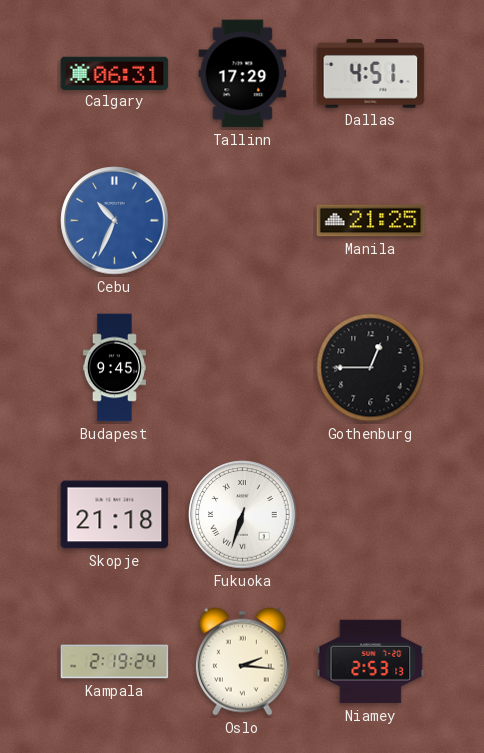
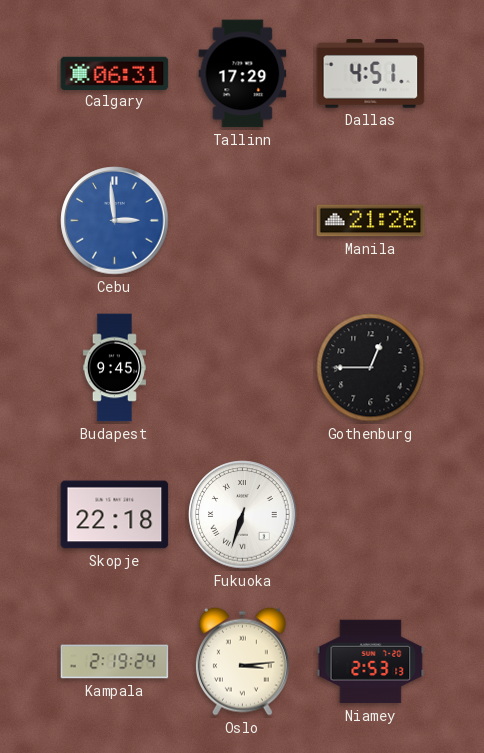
Cebu: 10:34 -> 2:59
Manila: 21:25 -> 21:26
Skopje: 21:18 -> 22:18
Oslo: 2:16 -> 3:14
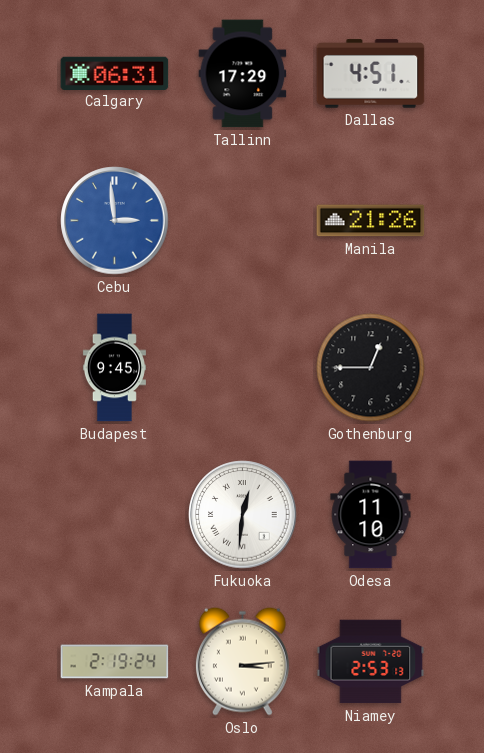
Skopje: 22:18 -> none
Fukuoka: 6:33 -> 12:31
Odesa: none -> 11:10
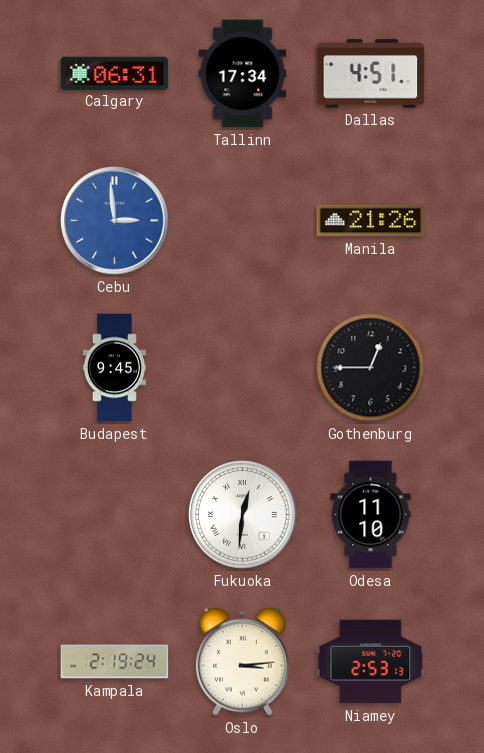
Tallinn: 17:29 -> 17:34
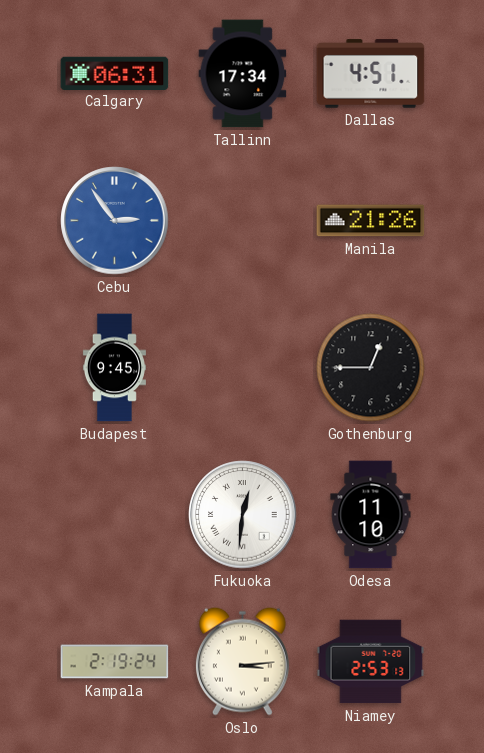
Cebu: 2:59 -> 2:54
